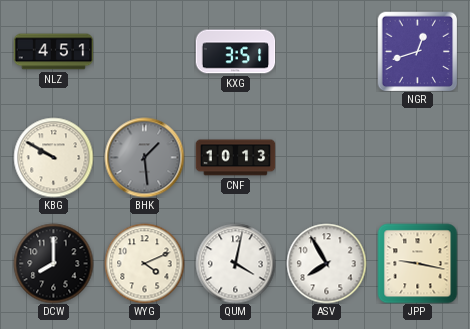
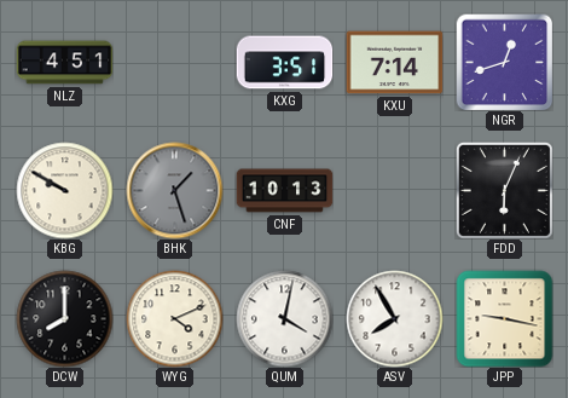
KXU: none -> 7:14
BHK: 1:29 -> 1:27
FDD: none -> 6:04
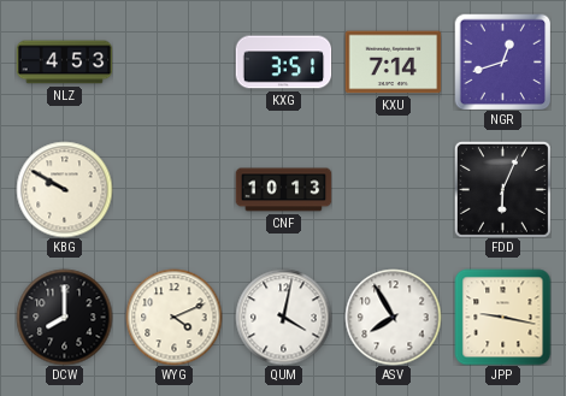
NLZ: 4:51 -> 4:53
BHK: 1:27 -> none
